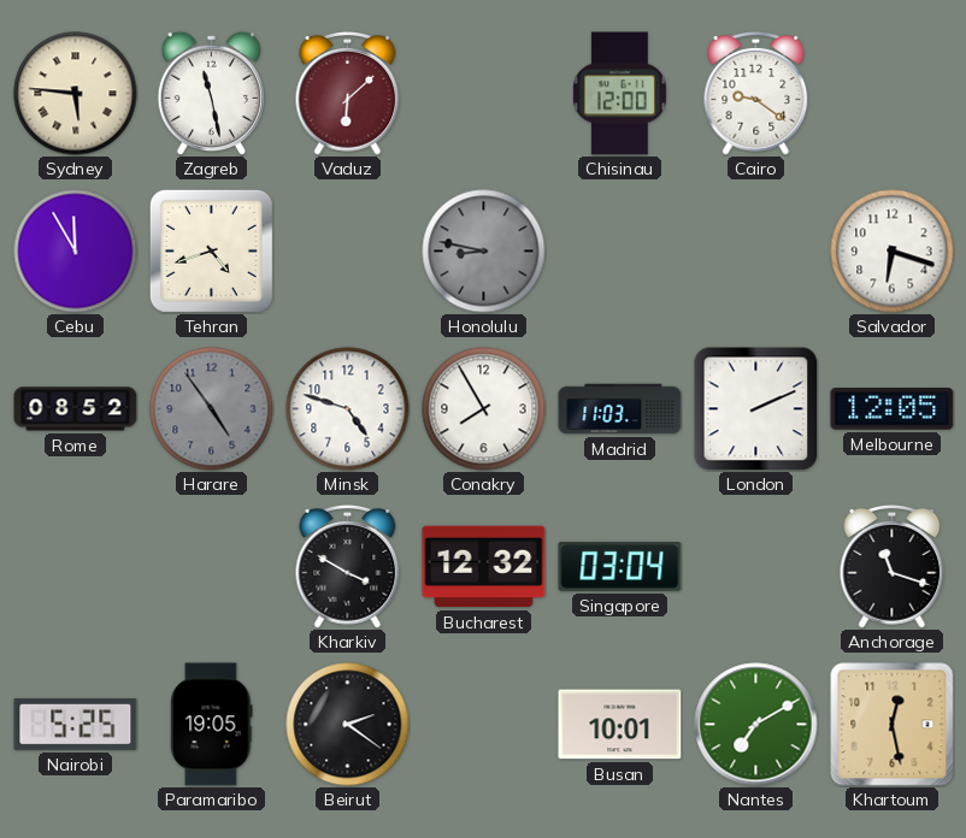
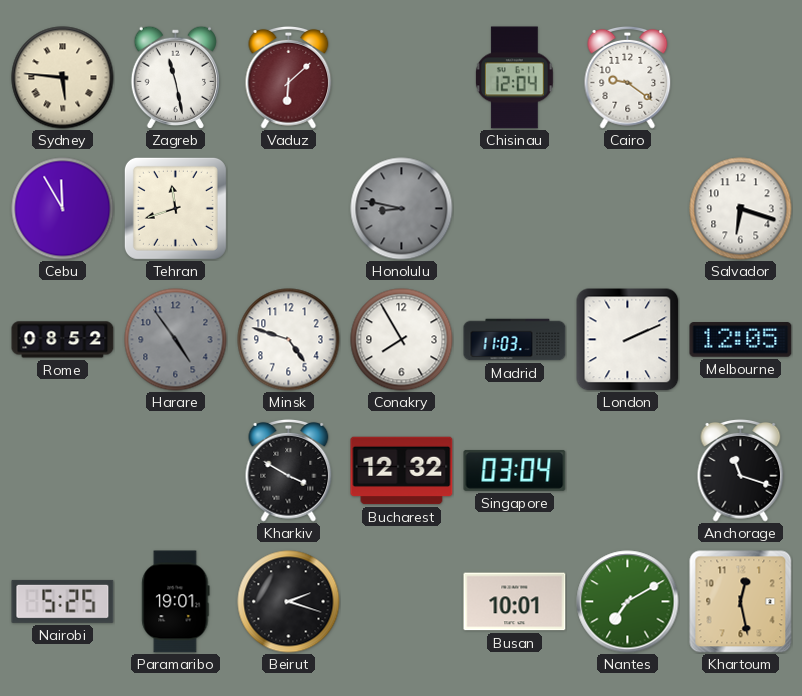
Chisinau: 12:00 -> 12:04
Tehran: 4:42 -> 11:42
Paramaribo: 19:05 -> 19:01
Beirut: 2:21 -> 2:18
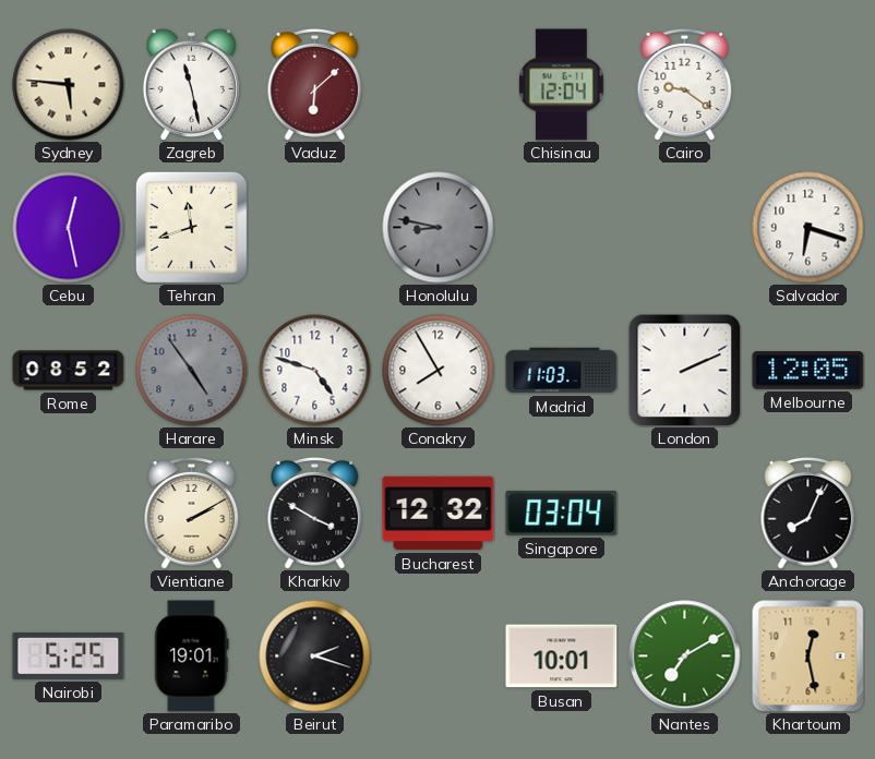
Cebu: 11:55 -> 12:28
Vientiane: none -> 2:10
Anchorage: 11:18 -> 8:04
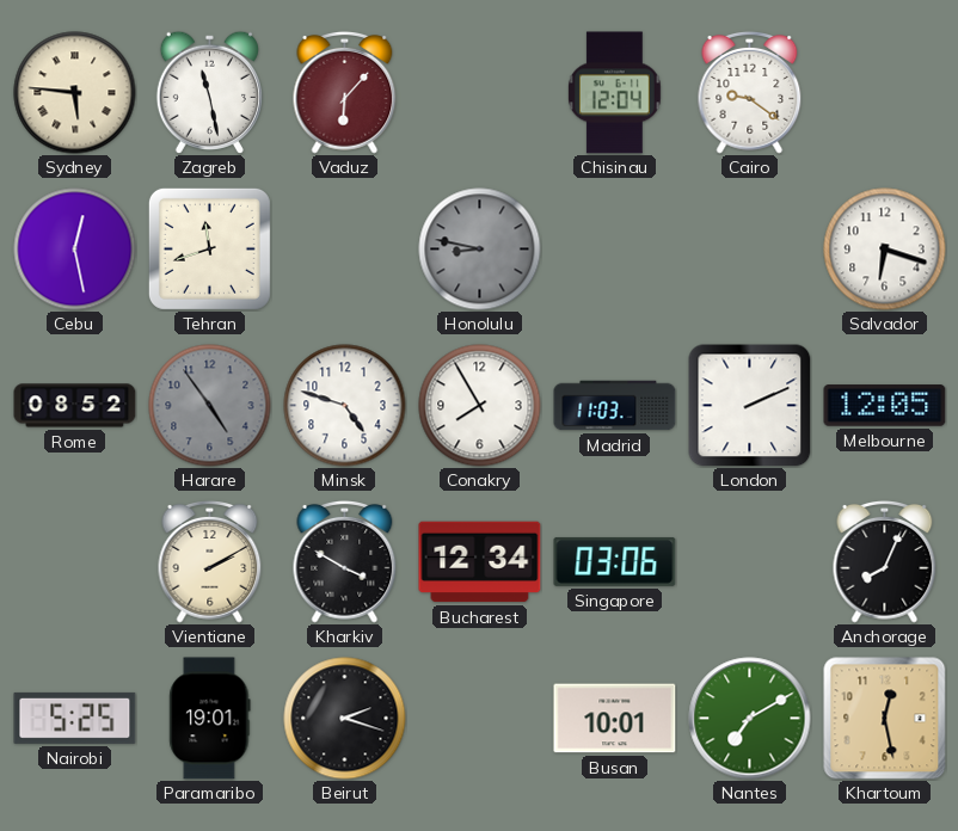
Vaduz: 6:08 -> 6:07
Bucharest: 12:32 -> 12:34
Singapore: 03:04 -> 03:06
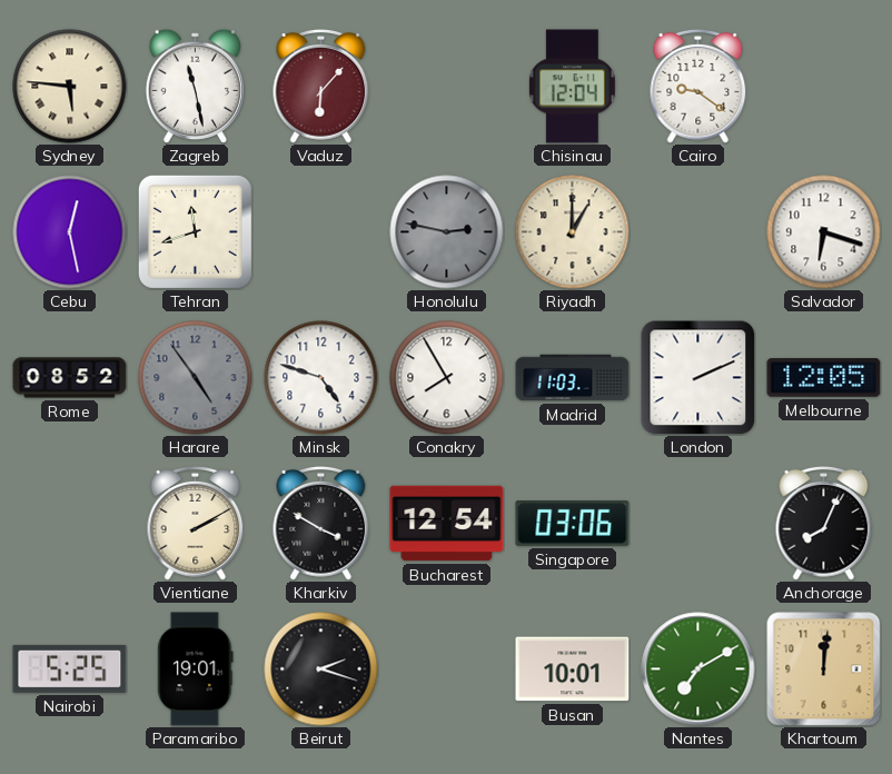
Honolulu: 8:47 -> 2:47
Riyadh: none -> 1:00
Bucharest: 12:34 -> 12:54
Khartoum: 12:28 -> 12:01
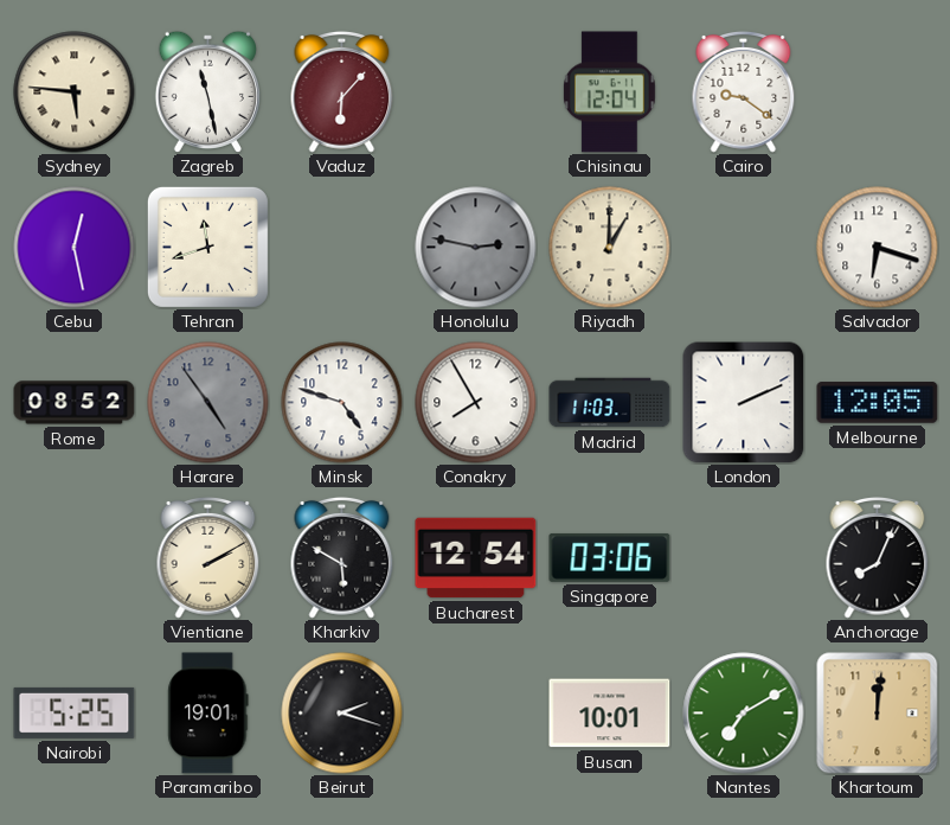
Kharkiv: 3:50 -> 5:50
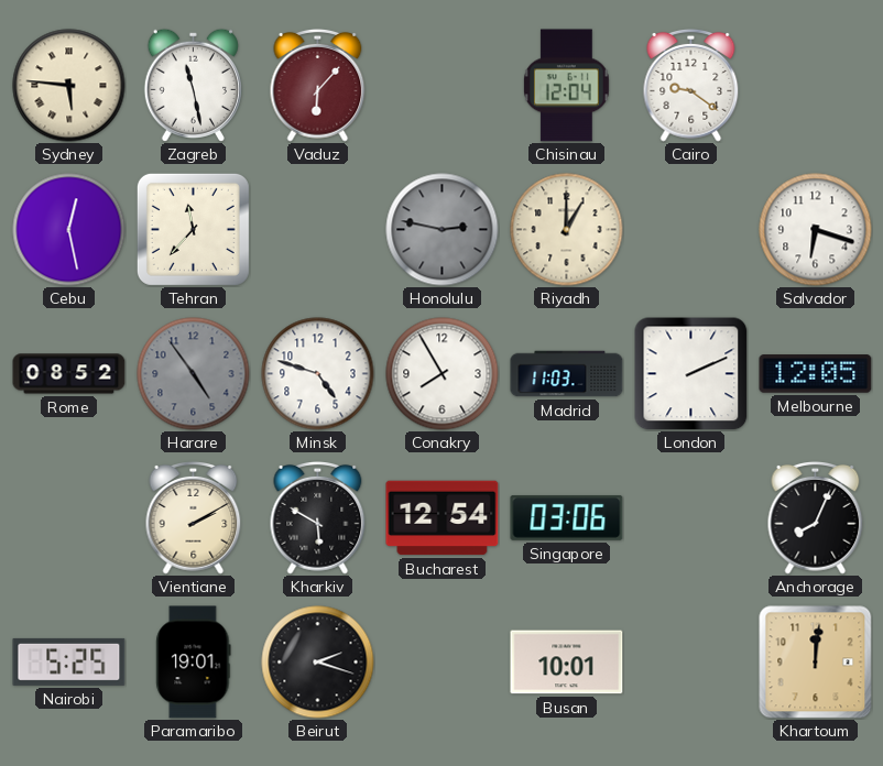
Tehran: 11:42 -> 11:37
Nantes: 7:10 -> none
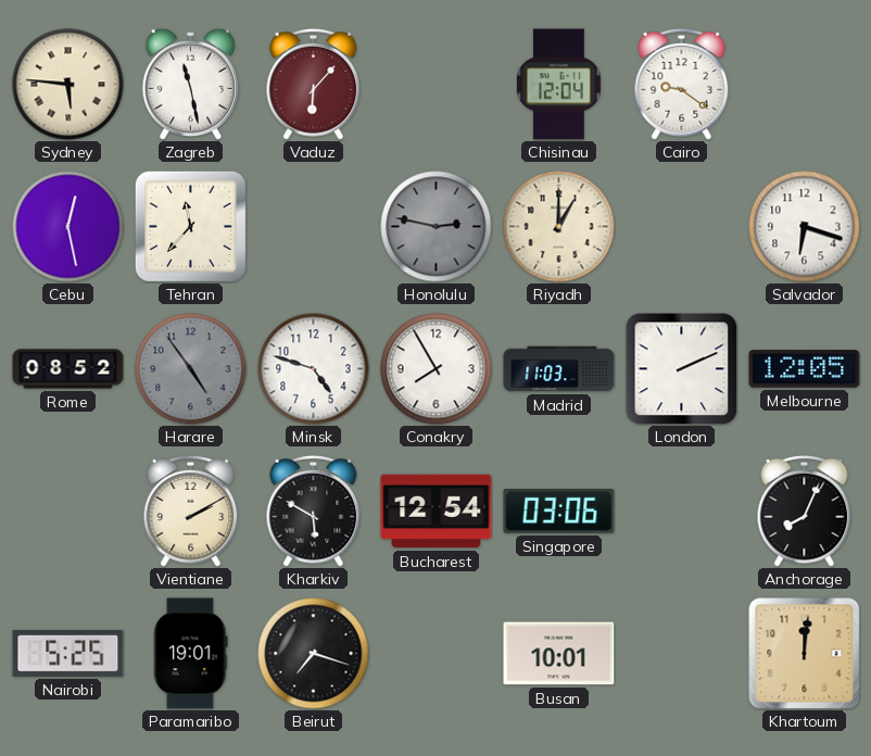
Beirut: 2:18 -> 7:18
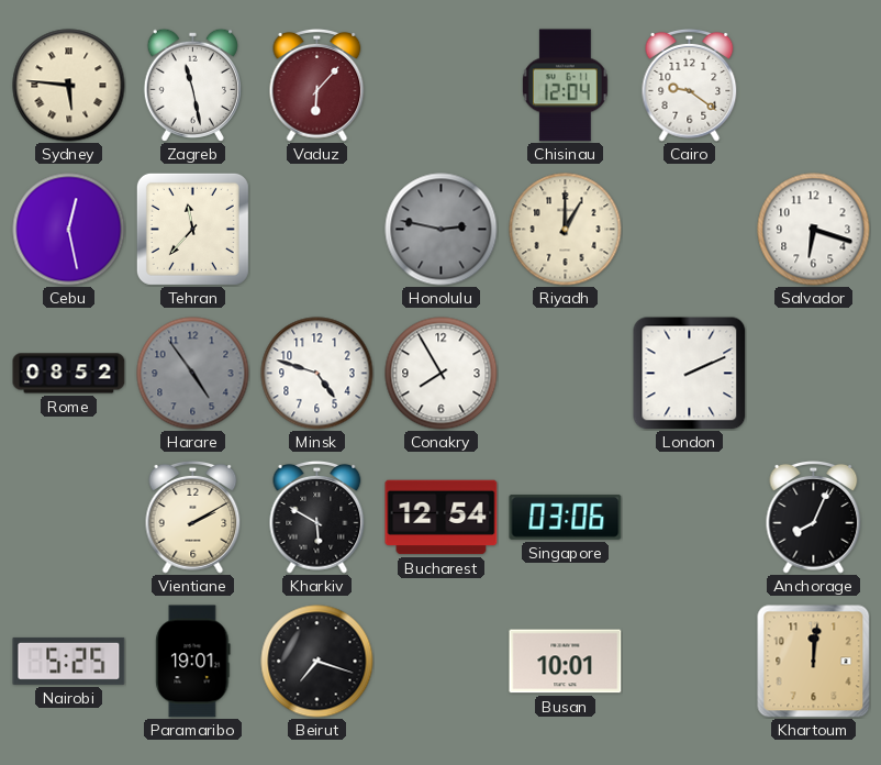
Madrid: 11:03 -> none
Melbourne: 12:05 -> none
